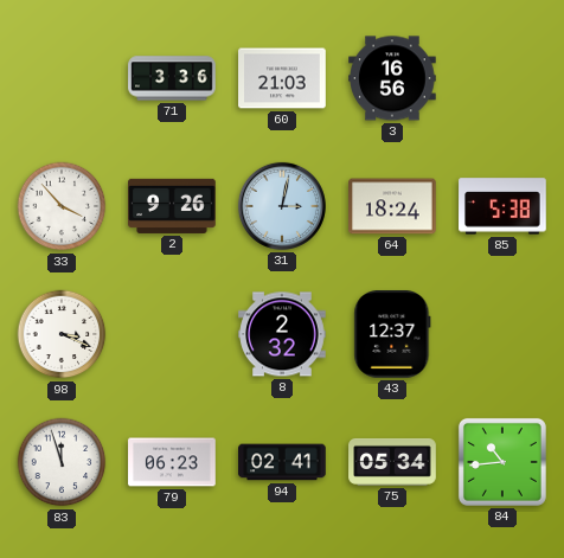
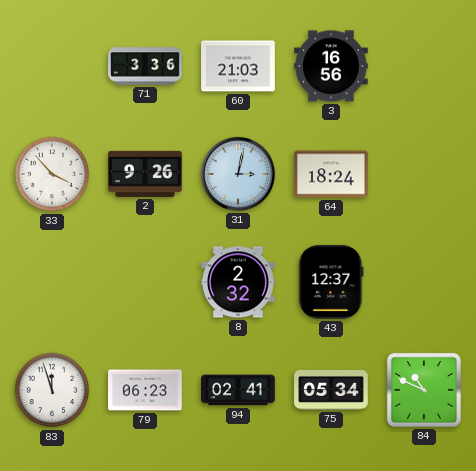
85: 5:38 -> none
98: 3:19 -> none
84: 10:44 -> 10:49
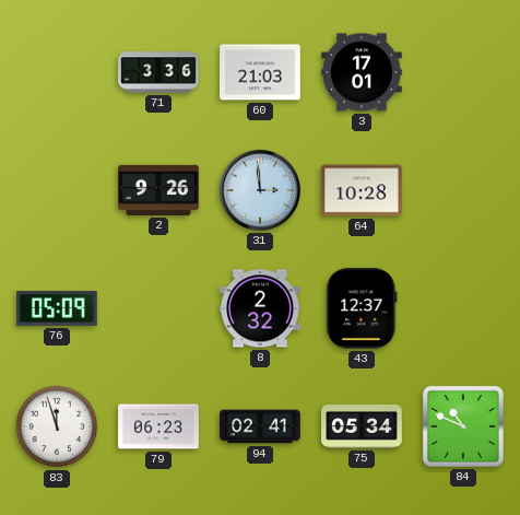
3: 16:56 -> 17:01
33: 3:53 -> none
31: 3:02 -> 2:59
64: 18:24 -> 10:28
76: none -> 05:09
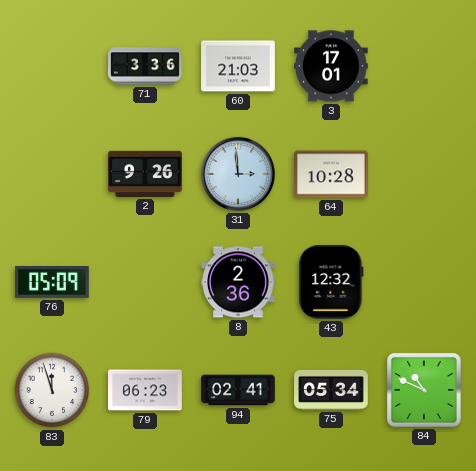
8: 2:32 -> 2:36
43: 12:37 -> 12:32
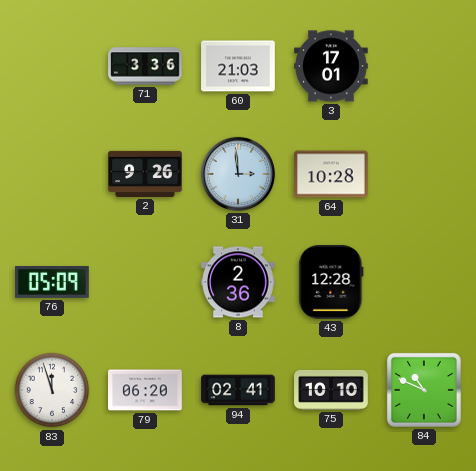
43: 12:32 -> 12:28
79: 06:23 -> 06:20
75: 05:34 -> 10:10
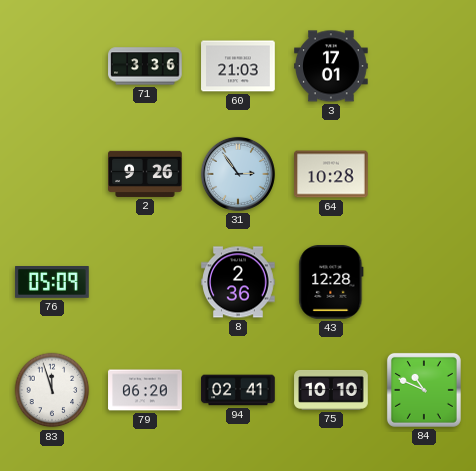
31: 2:59 -> 2:54
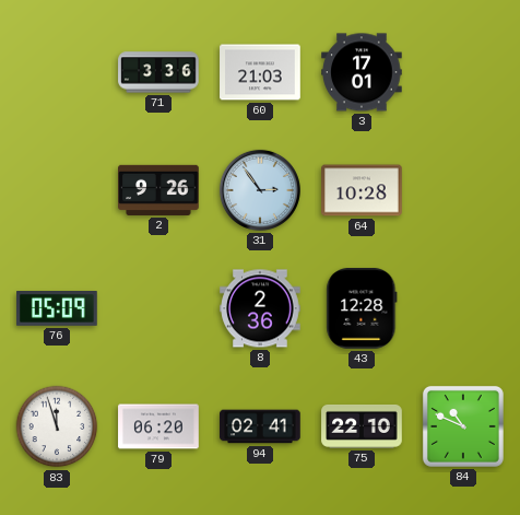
75: 10:10 -> 22:10
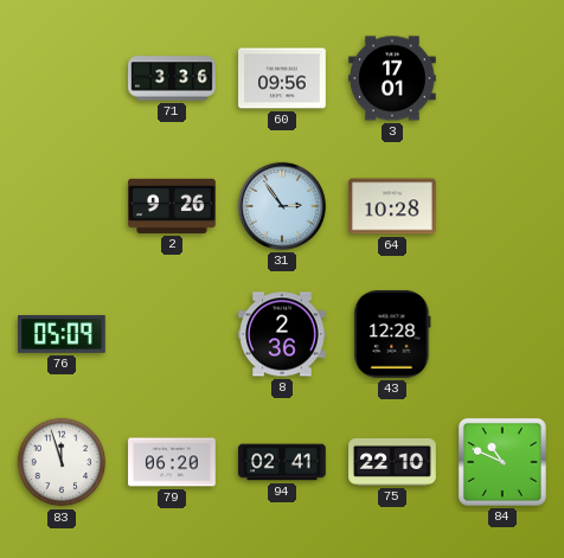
60: 21:03 -> 09:56
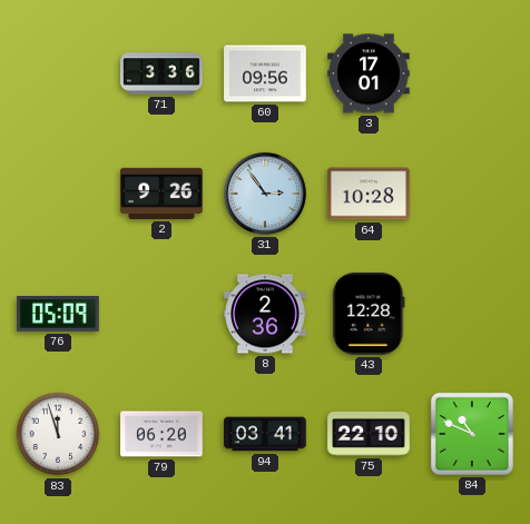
94: 02:41 -> 03:41
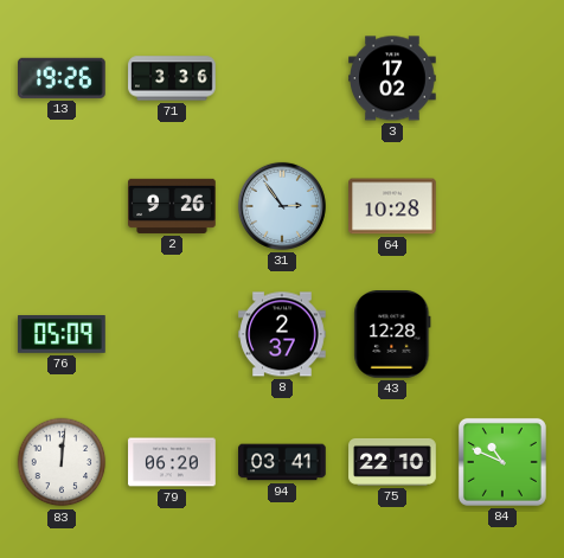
13: none -> 19:26
60: 09:56 -> none
3: 17:01 -> 17:02
8: 2:36 -> 2:37
83: 11:57 -> 12:01
